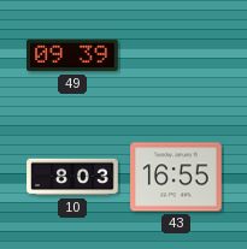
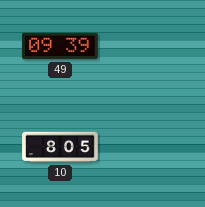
10: 8:03 -> 8:05
43: 16:55 -> none
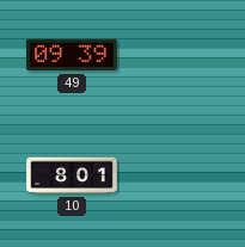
10: 8:05 -> 8:01
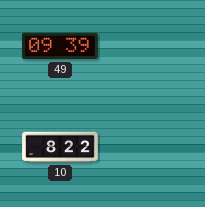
10: 8:01 -> 8:22
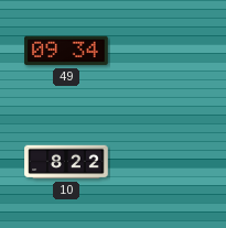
49: 09:39 -> 09:34
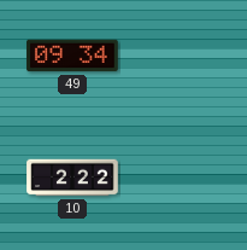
10: 8:22 -> 2:22
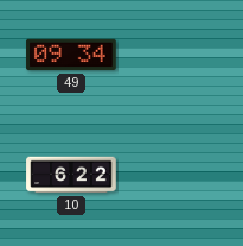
10: 2:22 -> 6:22
